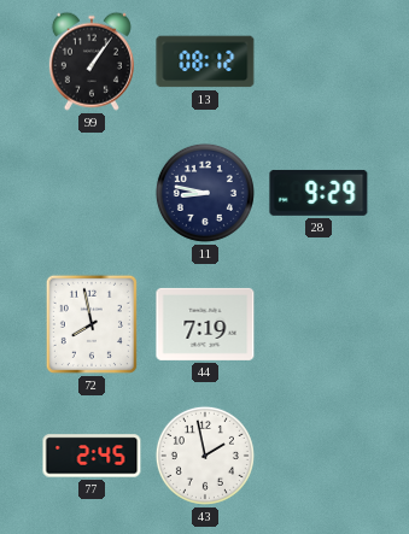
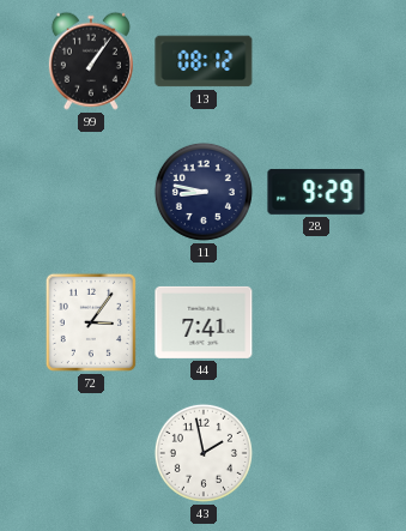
72: 7:58 -> 3:06
44: 7:19 -> 7:41
77: 2:45 -> none
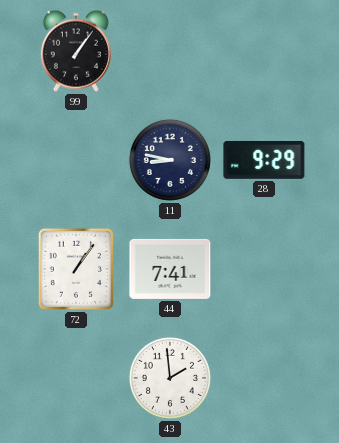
13: 08:12 -> none
72: 3:06 -> 1:06
43: 1:58 -> 1:59
